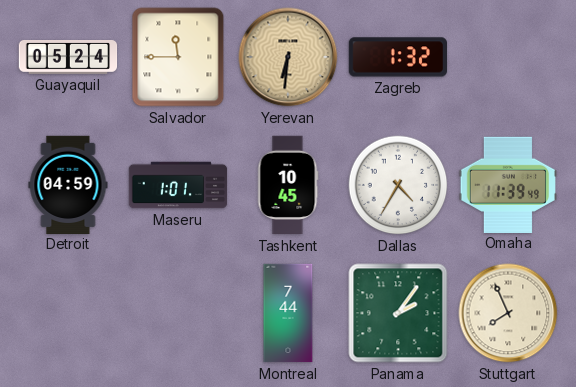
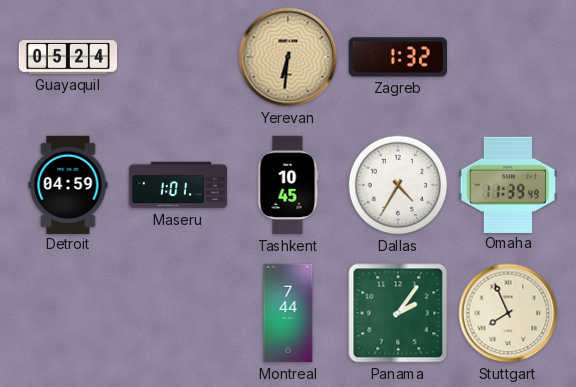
Salvador: 11:45 -> none
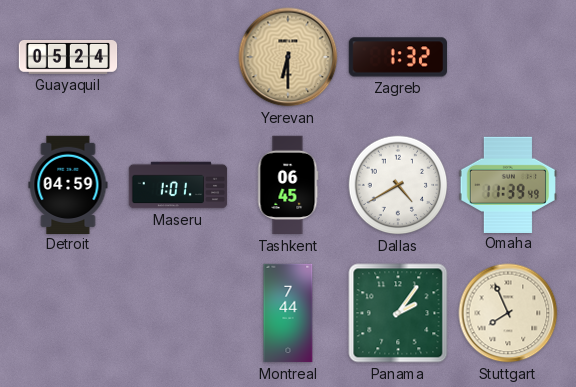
Yerevan: 6:31 -> 6:30
Tashkent: 10:45 -> 06:45
Dallas: 4:35 -> 4:40
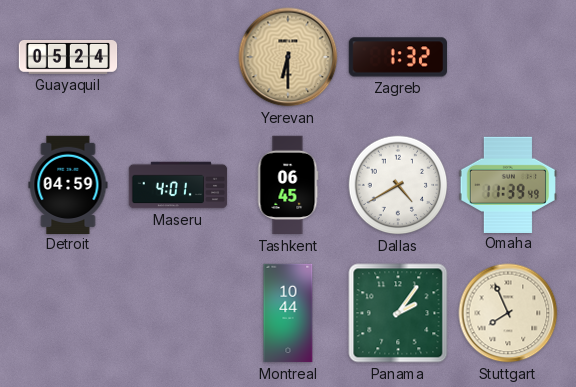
Maseru: 1:01 -> 4:01
Montreal: 7:44 -> 10:44
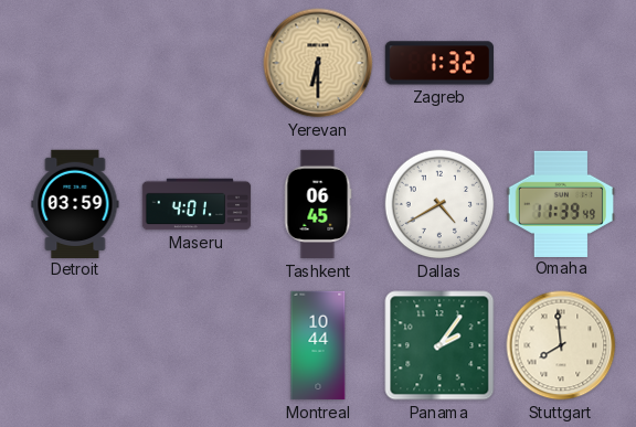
Guayaquil: 05:24 -> none
Detroit: 04:59 -> 03:59
Stuttgart: 7:56 -> 7:59
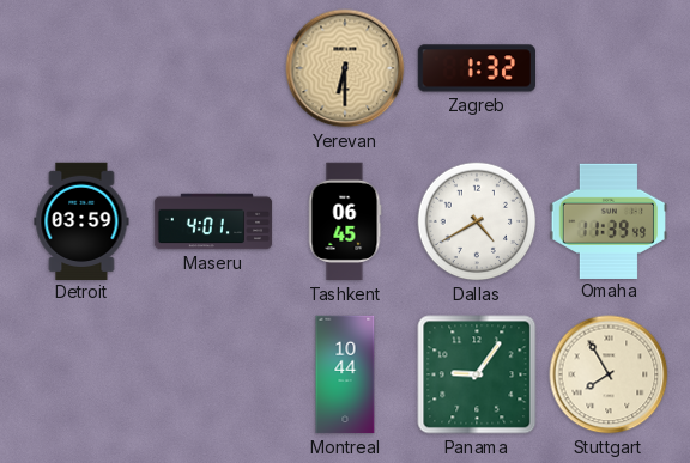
Panama: 2:06 -> 9:06
Stuttgart: 7:59 -> 7:55
